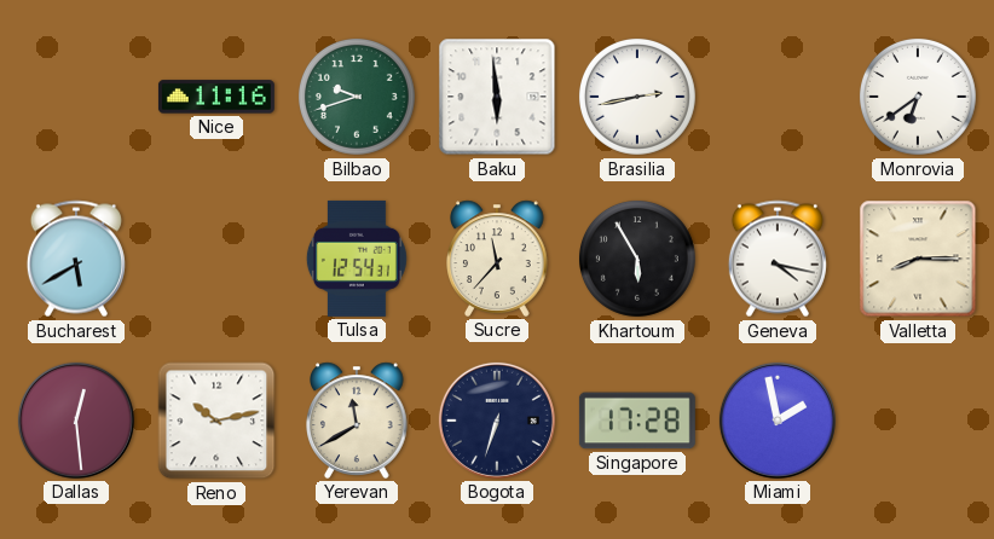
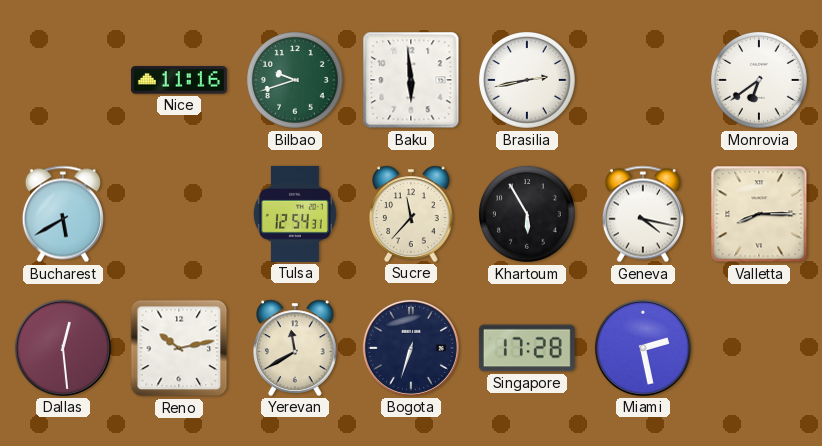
Miami: 1:58 -> 2:28
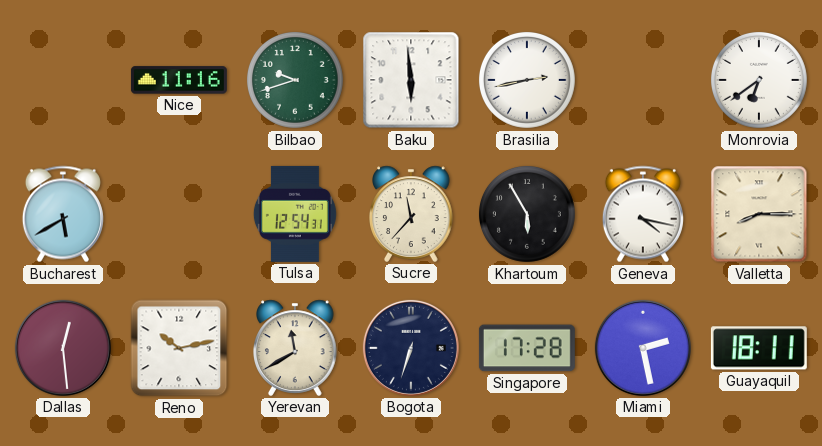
Guayaquil: none -> 18:11
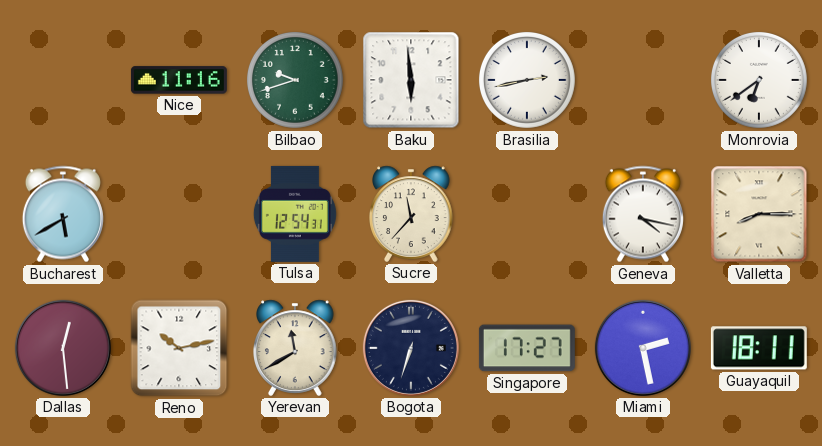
Khartoum: 5:55 -> none
Singapore: 17:28 -> 17:27
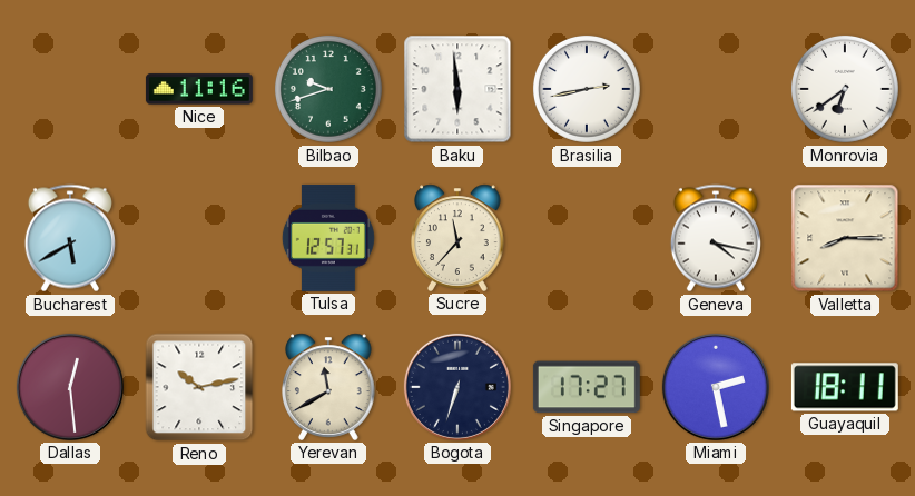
Tulsa: 12:54 -> 12:57
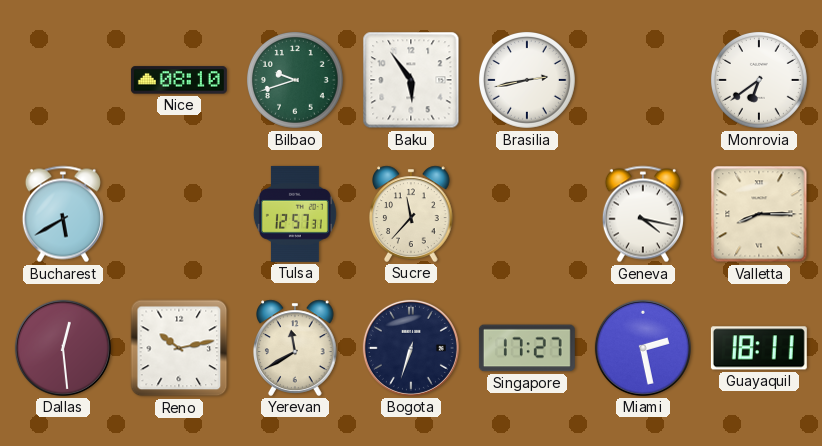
Nice: 11:16 -> 08:10
Baku: 5:59 -> 5:54
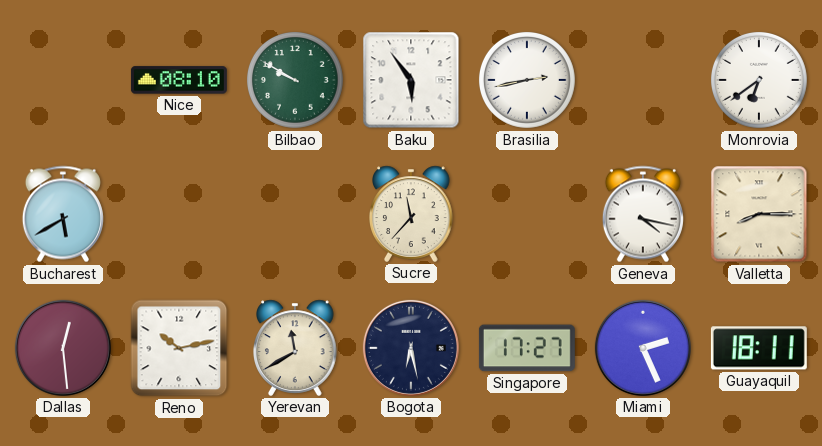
Bilbao: 9:42 -> 9:50
Tulsa: 12:57 -> none
Bogota: 6:33 -> 6:28
Miami: 2:28 -> 2:26
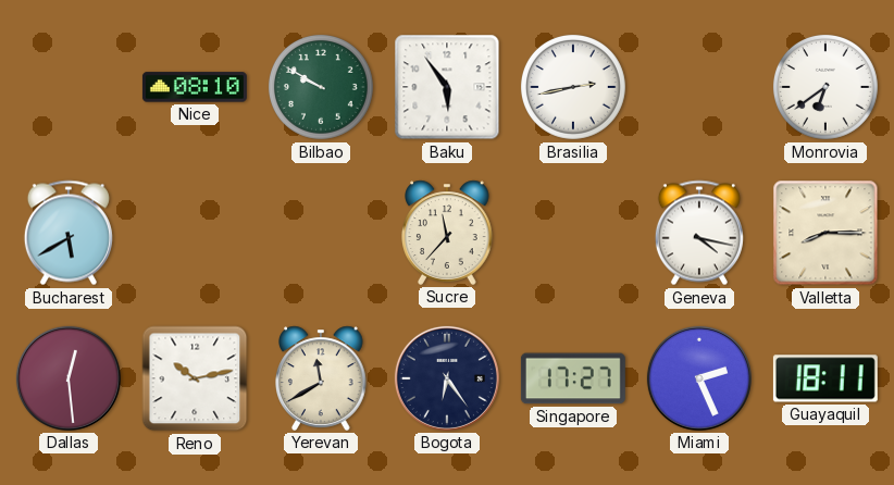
Bogota: 6:28 -> 6:24
